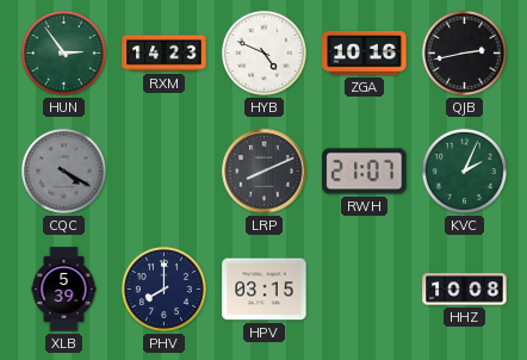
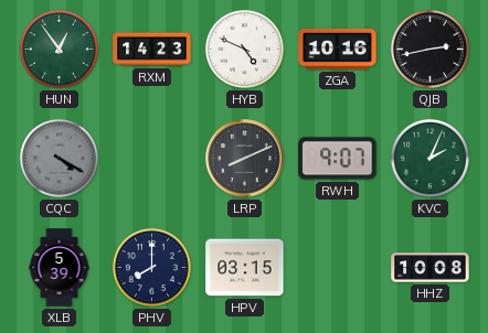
HUN: 2:54 -> 12:54
RWH: 21:07 -> 9:07
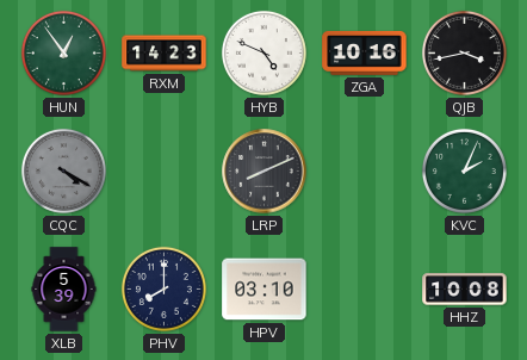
QJB: 2:43 -> 3:43
RWH: 9:07 -> none
HPV: 03:15 -> 03:10
